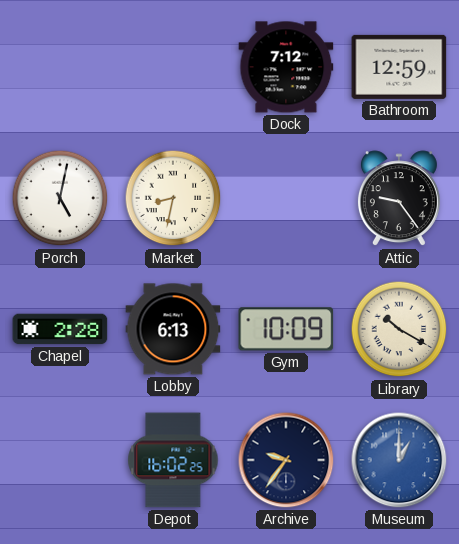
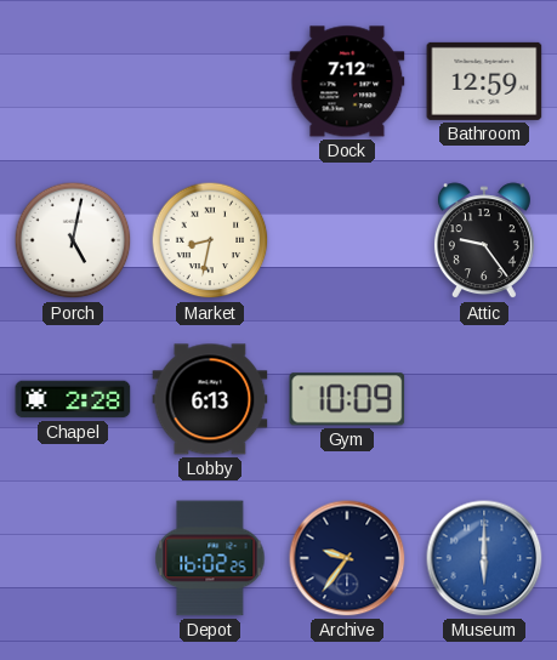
Library: 10:20 -> none
Museum: 1:00 -> 6:00
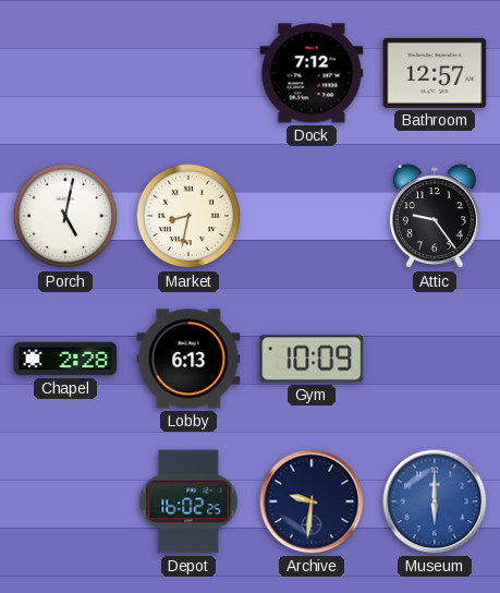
Bathroom: 12:59 -> 12:57
Archive: 9:36 -> 9:31
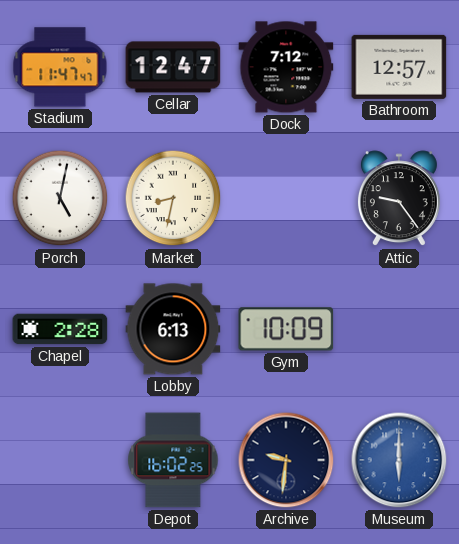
Stadium: none -> 11:47
Cellar: none -> 12:47
